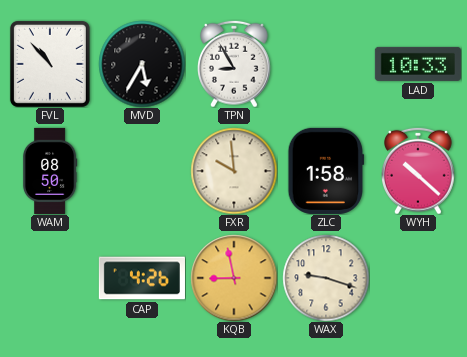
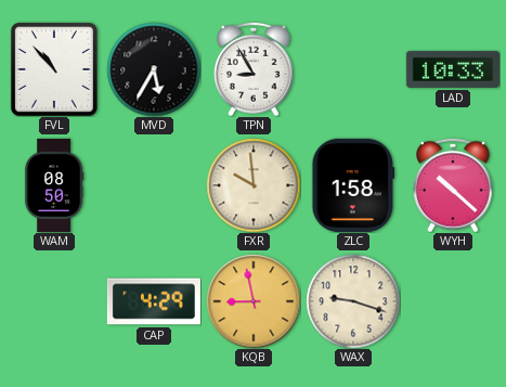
CAP: 4:26 -> 4:29
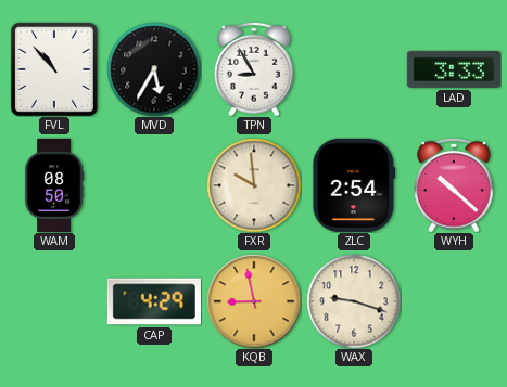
LAD: 10:33 -> 3:33
ZLC: 1:58 -> 2:54
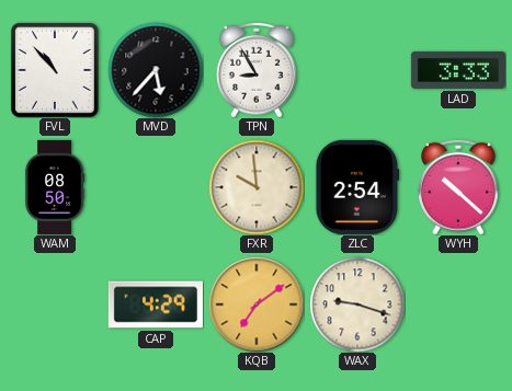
MVD: 5:35 -> 5:37
KQB: 8:58 -> 7:09
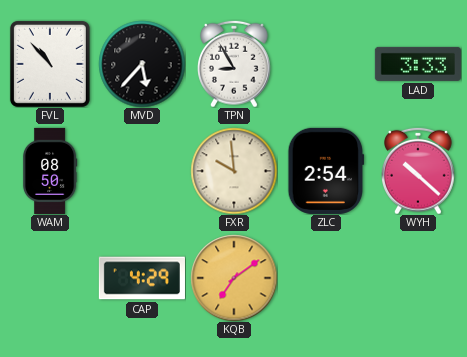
WAX: 9:18 -> none
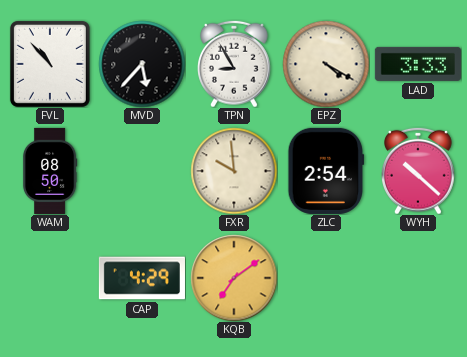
EPZ: none -> 4:20
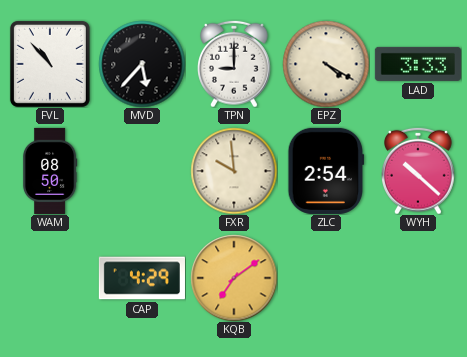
TPN: 8:55 -> 9:00
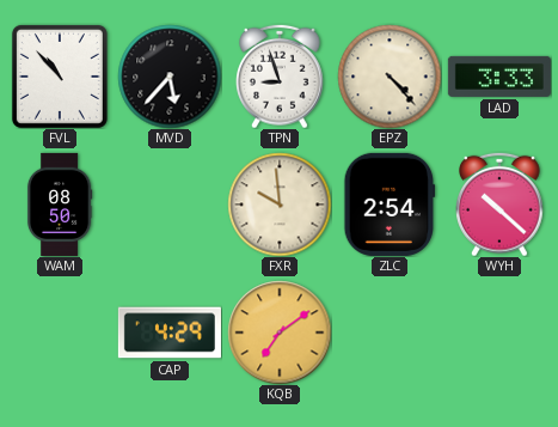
TPN: 9:00 -> 8:57
EPZ: 4:20 -> 4:23
